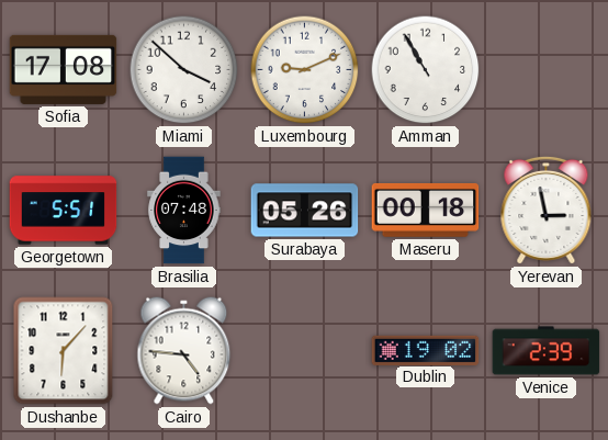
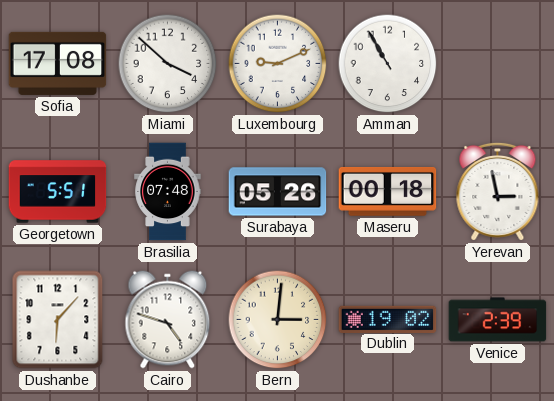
Cairo: 4:46 -> 4:48
Bern: none -> 3:01
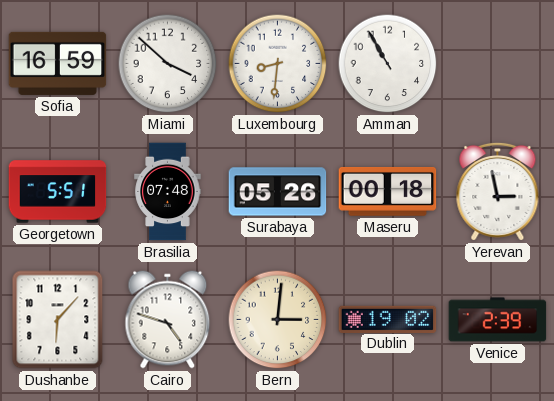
Sofia: 17:08 -> 16:59
Luxembourg: 9:11 -> 8:31
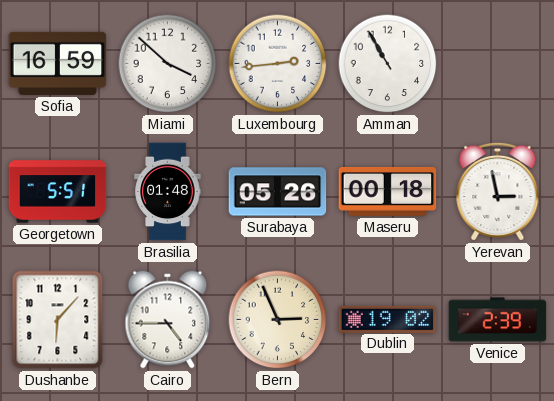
Luxembourg: 8:31 -> 2:44
Brasilia: 07:48 -> 01:48
Cairo: 4:48 -> 4:45
Bern: 3:01 -> 2:56
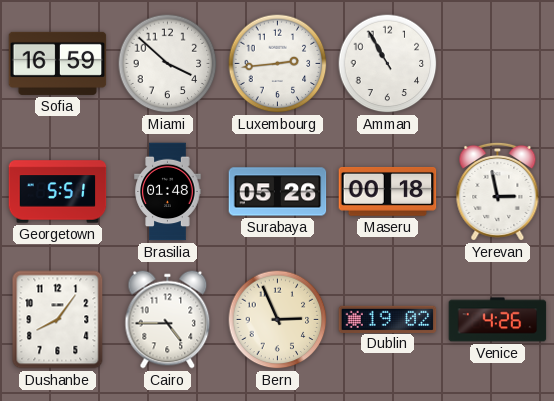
Dushanbe: 6:07 -> 8:06
Venice: 2:39 -> 4:26
